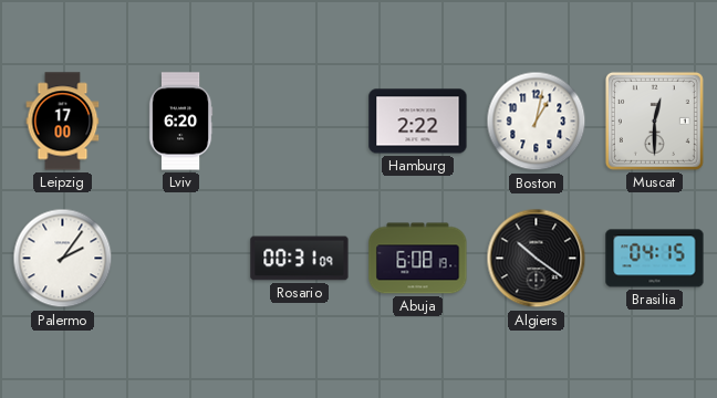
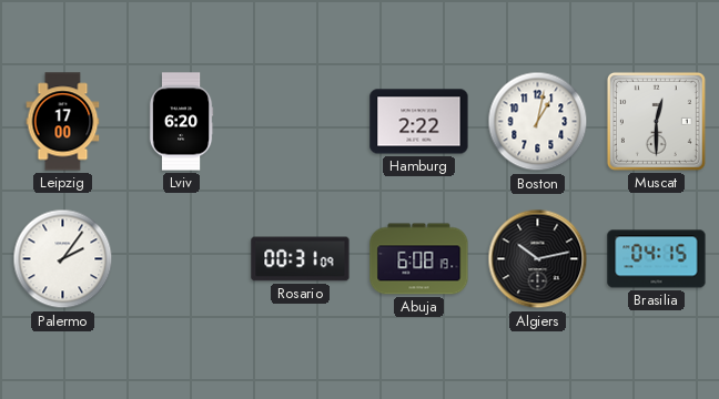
Algiers: 10:21 -> 10:13
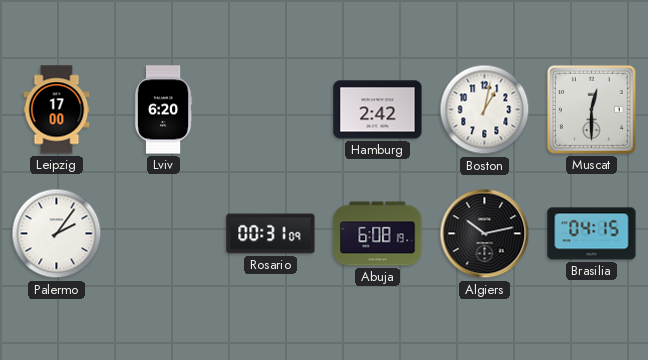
Hamburg: 2:22 -> 2:42
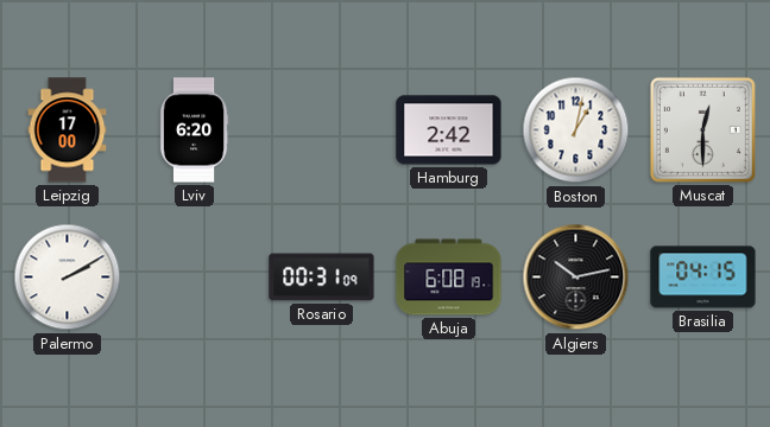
Palermo: 2:06 -> 2:10
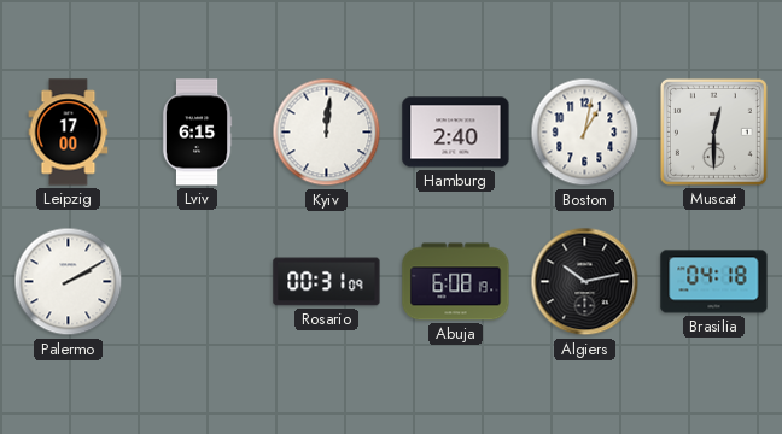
Lviv: 6:20 -> 6:15
Kyiv: none -> 12:01
Hamburg: 2:42 -> 2:40
Brasilia: 04:15 -> 04:18
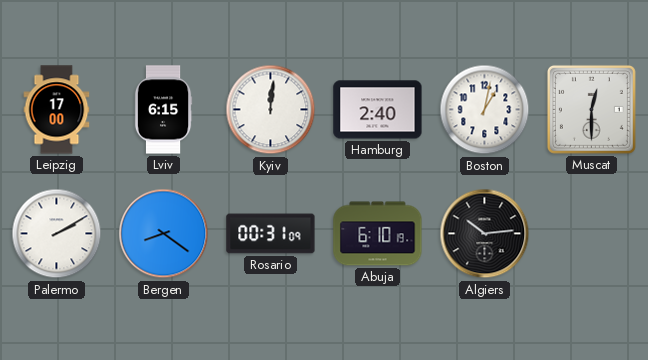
Bergen: none -> 8:21
Abuja: 6:08 -> 6:10
Algiers: 10:13 -> 10:14
Brasilia: 04:18 -> none
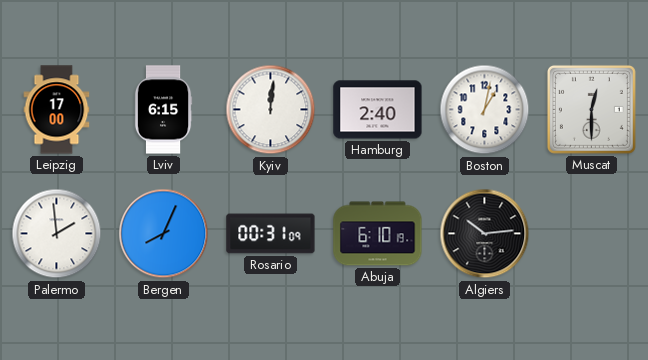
Palermo: 2:10 -> 1:59
Bergen: 8:21 -> 8:04
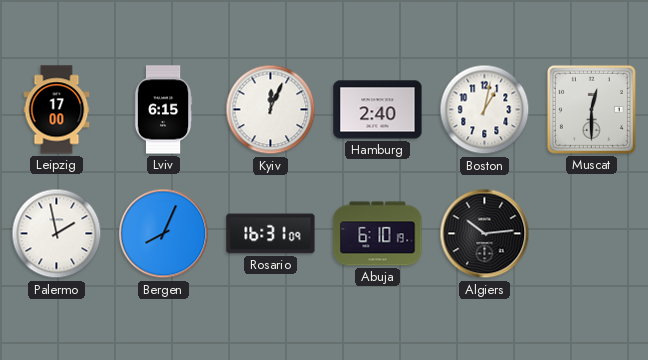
Kyiv: 12:01 -> 12:04
Palermo: 1:59 -> 1:58
Rosario: 00:31 -> 16:31
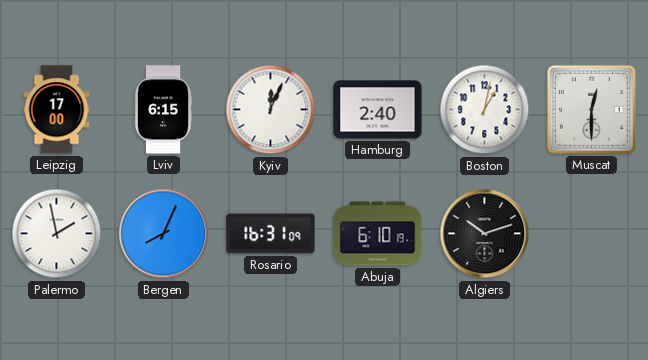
Algiers: 10:14 -> 10:12
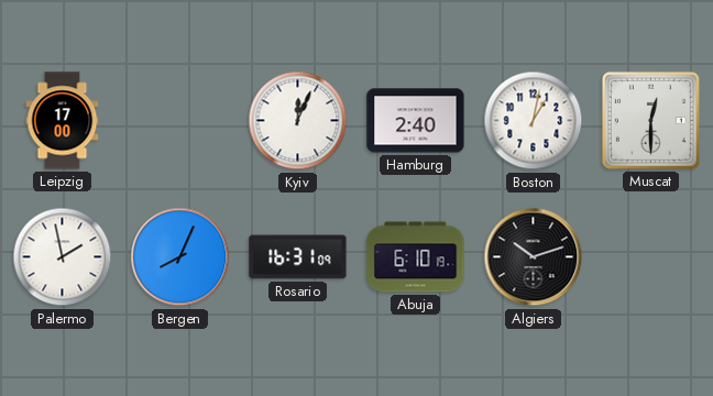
Lviv: 6:15 -> none
